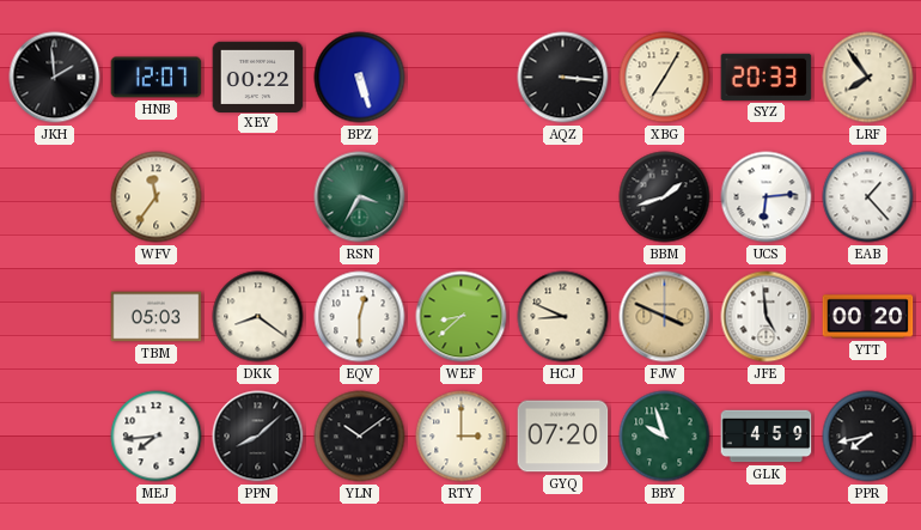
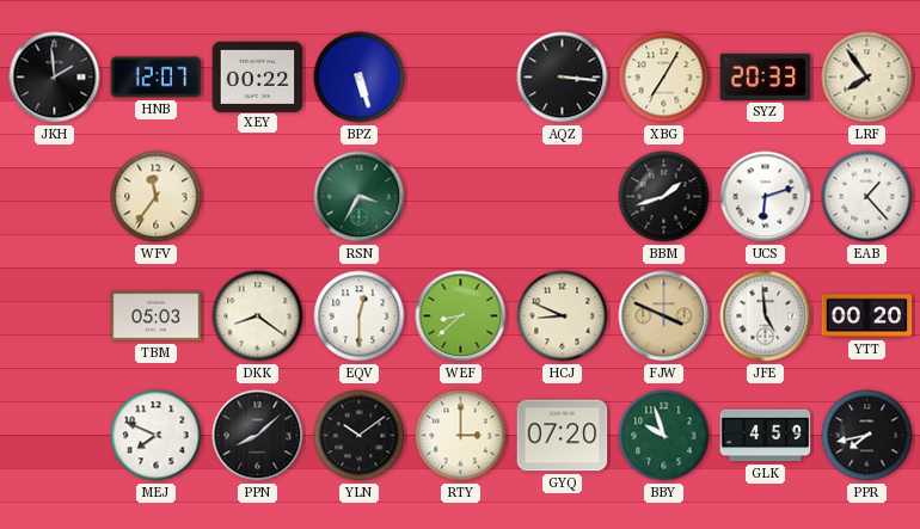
UCS: 6:14 -> 6:12
MEJ: 7:44 -> 7:49
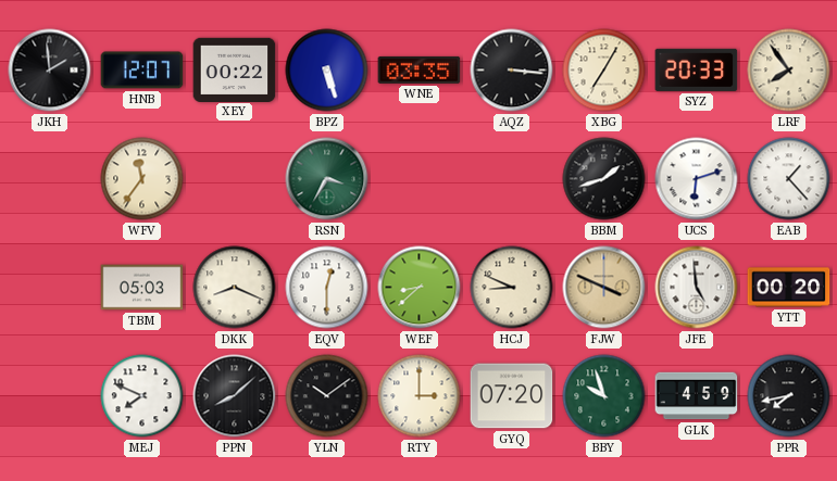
WNE: none -> 03:35
DKK: 8:21 -> 8:19
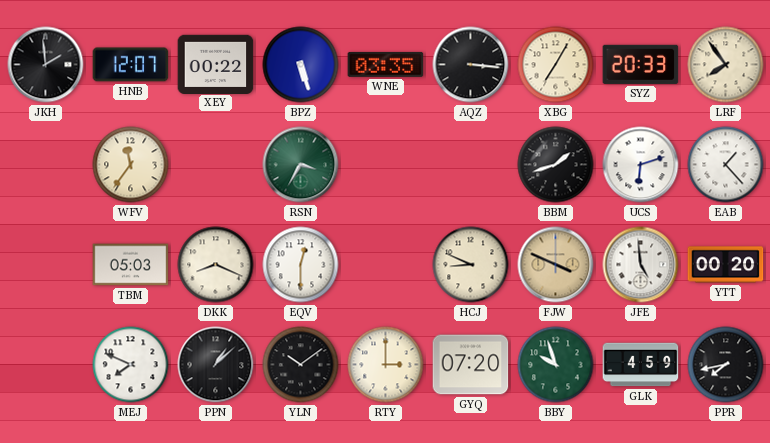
WEF: 8:38 -> none
PPN: 8:08 -> 1:08
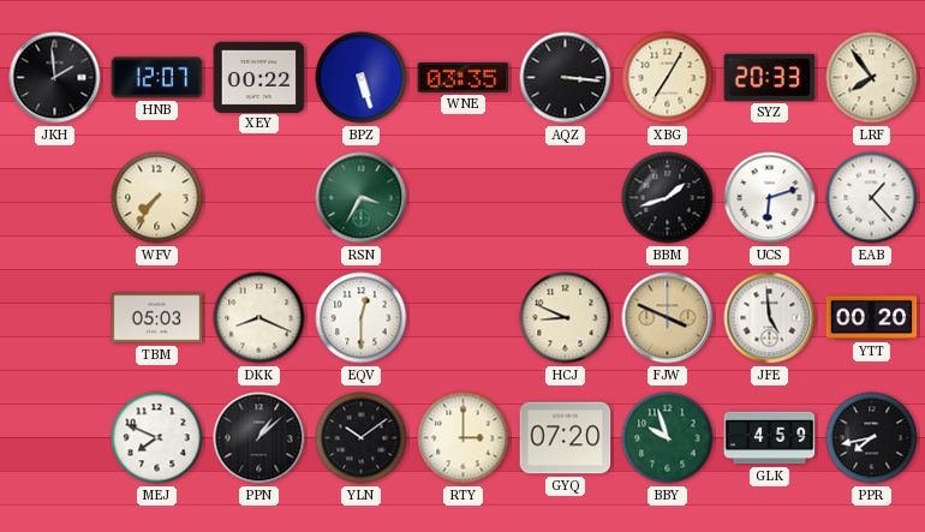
WFV: 11:36 -> 7:36
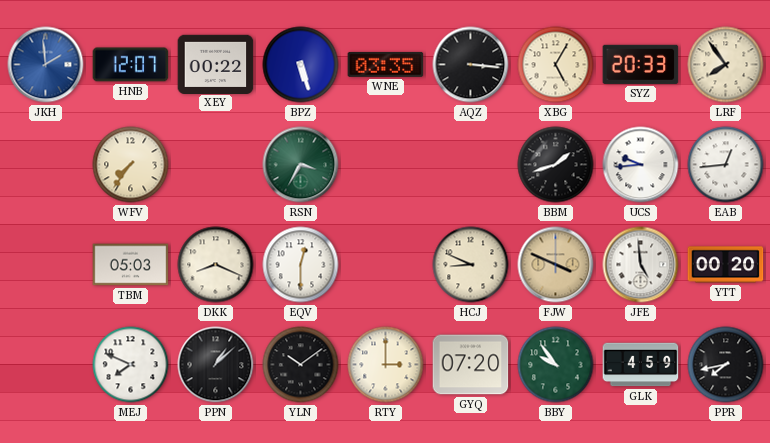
JKH dial: black -> blue
XBG: 7:05 -> 5:05
UCS: 6:12 -> 9:44
EAB: 1:23 -> 12:44
BBY: 9:57 -> 9:54
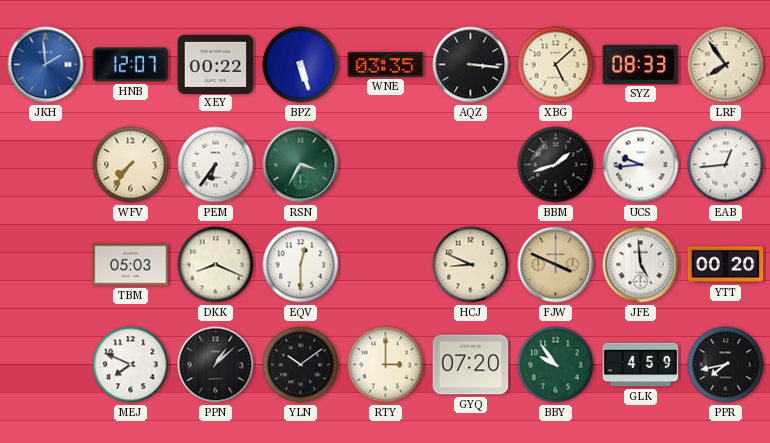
XBG: 5:05 -> 5:08
SYZ: 20:33 -> 08:33
PEM: none -> 6:36
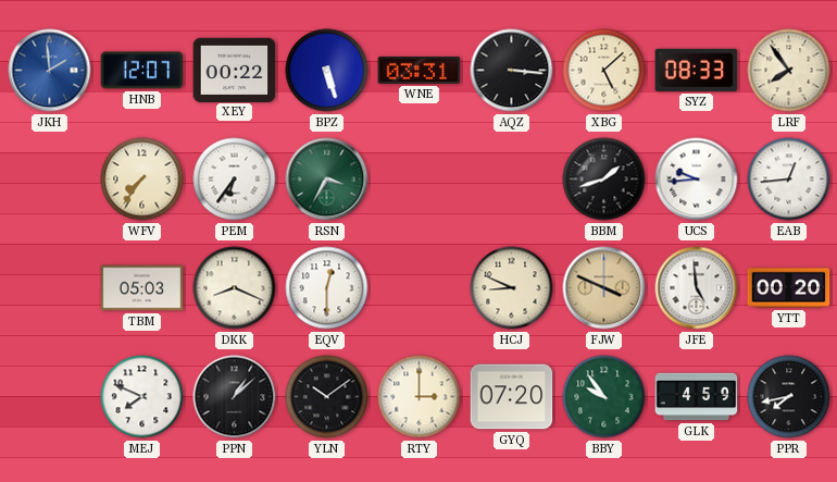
WNE: 03:35 -> 03:31
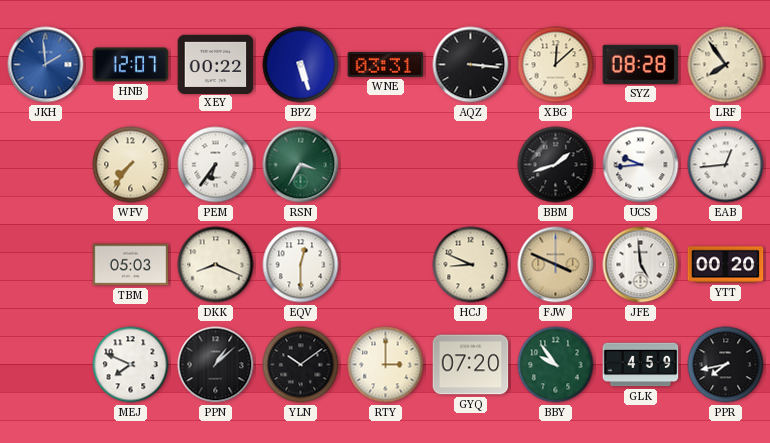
XBG: 5:08 -> 12:08
SYZ: 08:33 -> 08:28
